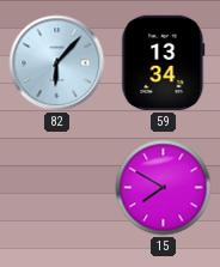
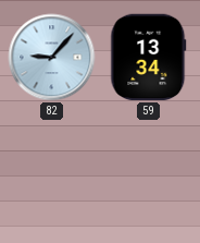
82: 6:07 -> 9:07
15: 7:50 -> none
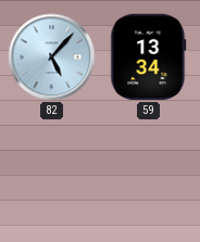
82: 9:07 -> 5:07
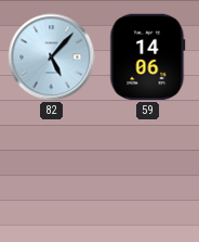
59: 13:34 -> 14:06
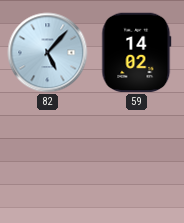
59: 14:06 -> 14:02
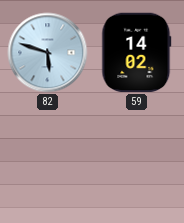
82: 5:07 -> 5:48
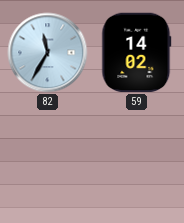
82: 5:48 -> 11:35
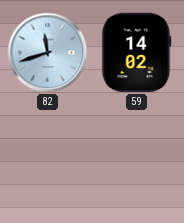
82: 11:35 -> 11:42
